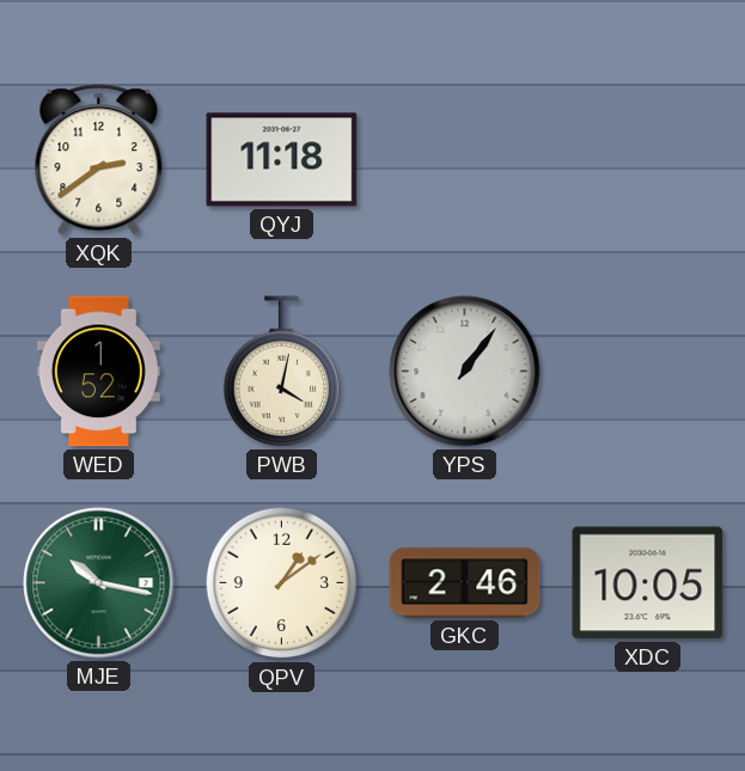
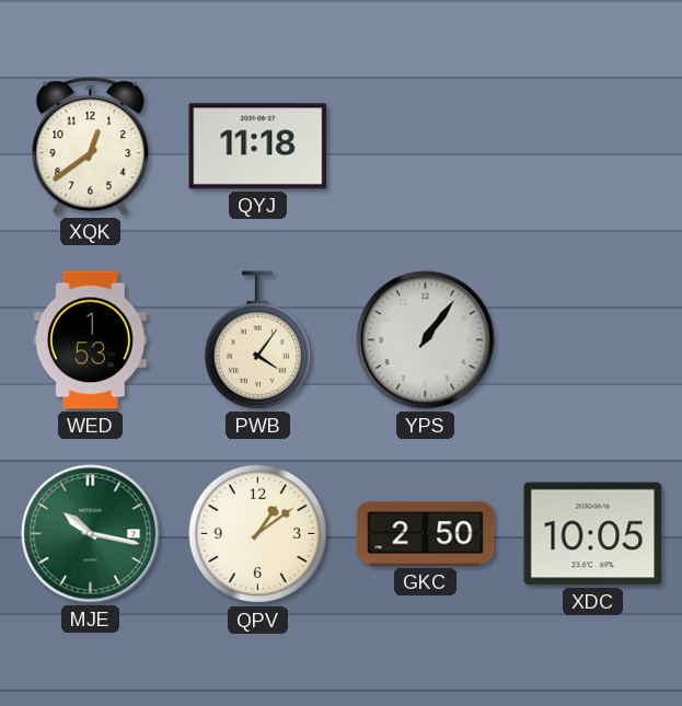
XQK: 2:39 -> 12:39
WED: 1:52 -> 1:53
PWB: 4:02 -> 4:06
GKC: 2:46 -> 2:50
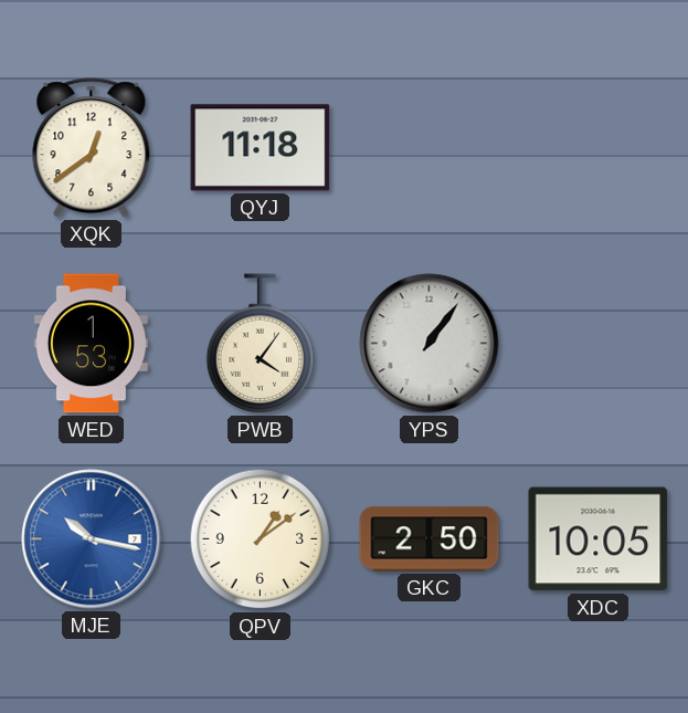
MJE dial: green -> blue
